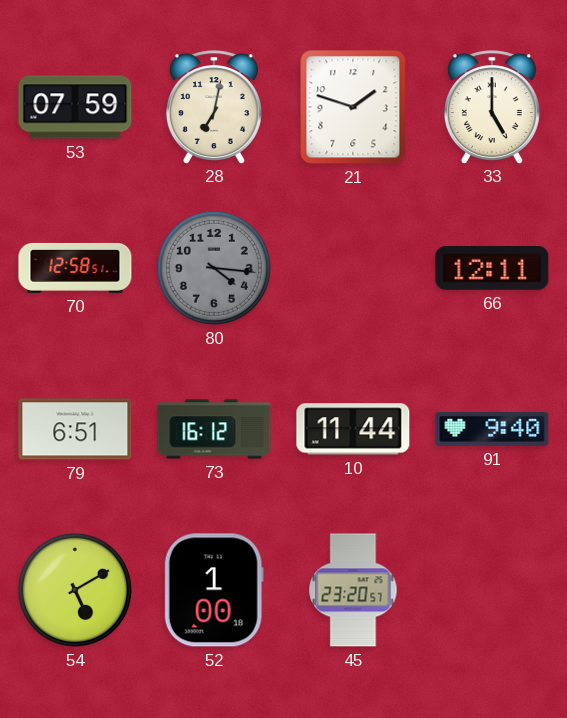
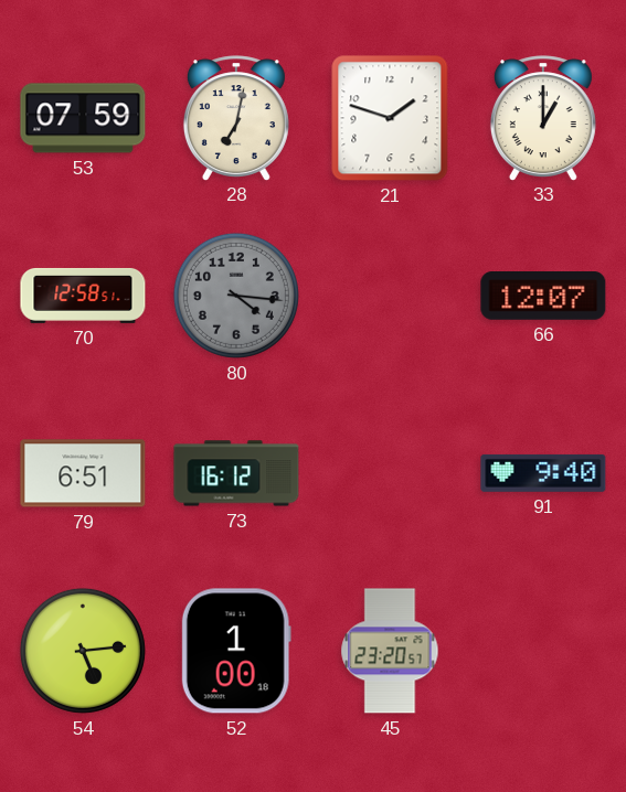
33: 5:00 -> 1:00
66: 12:11 -> 12:07
10: 11:44 -> none
54: 5:10 -> 5:14
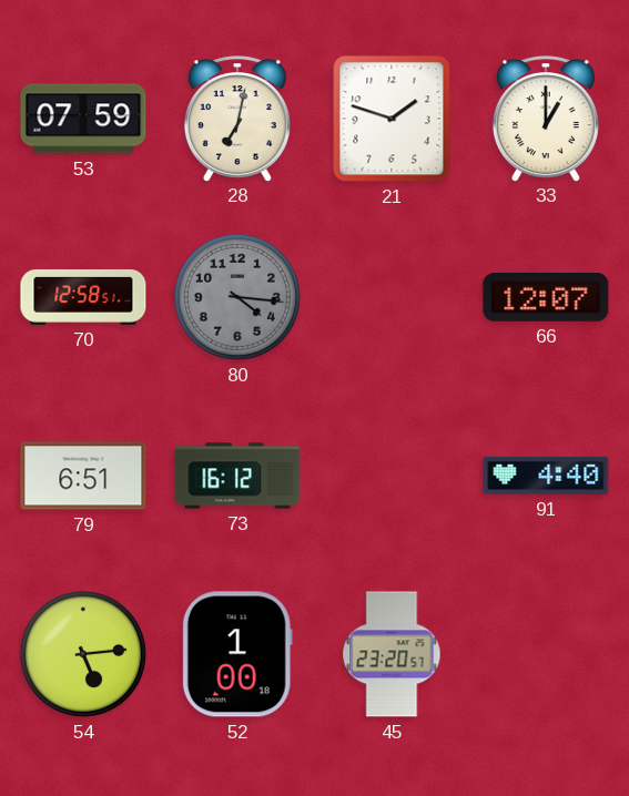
91: 9:40 -> 4:40
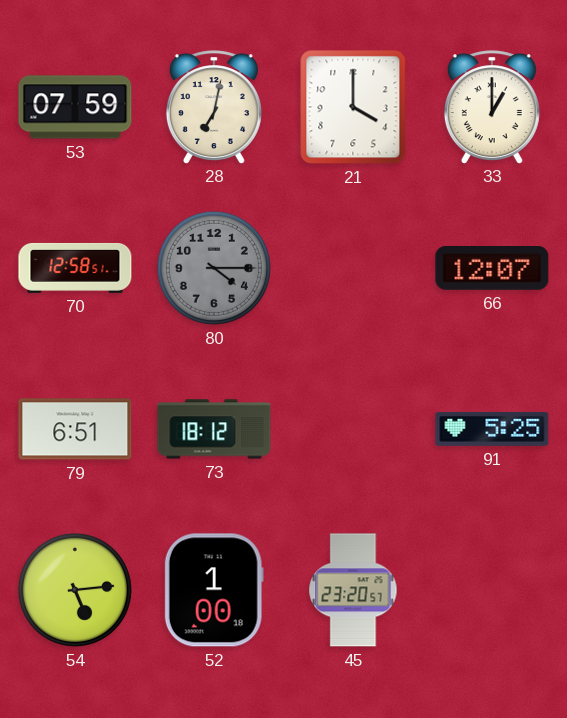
21: 1:48 -> 4:00
80: 4:16 -> 4:15
73: 16:12 -> 18:12
91: 4:40 -> 5:25
